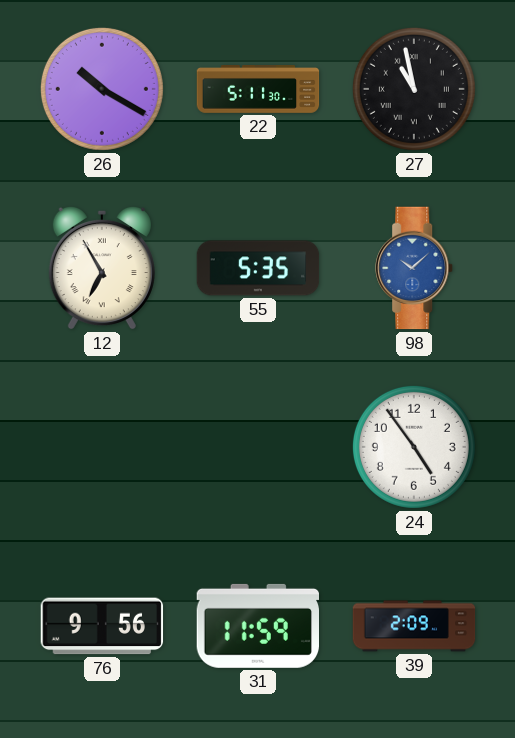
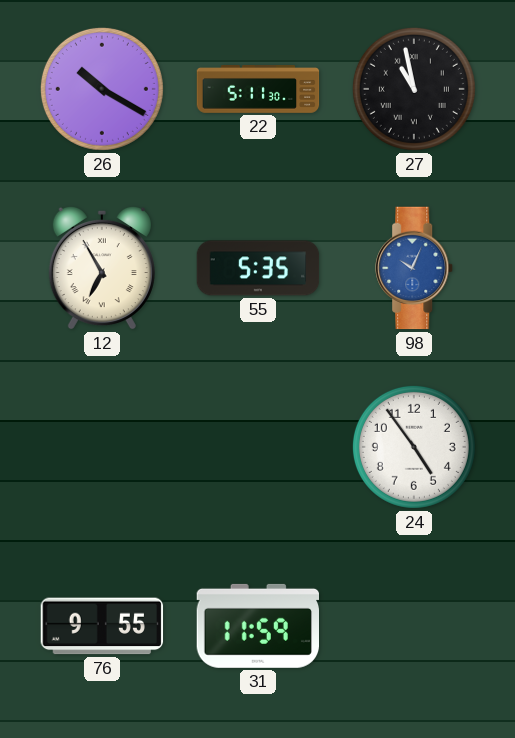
98: 10:08 -> 10:04
76: 9:56 -> 9:55
39: 2:09 -> none
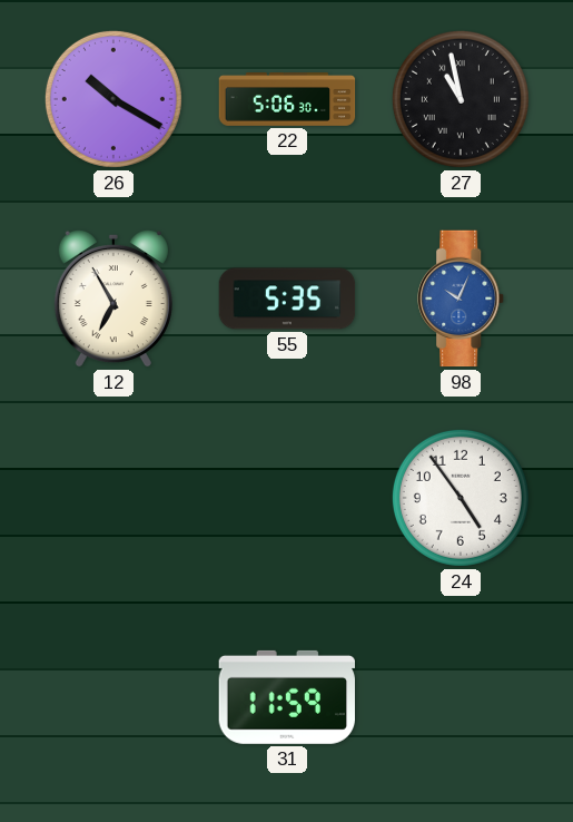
22: 5:11 -> 5:06
76: 9:55 -> none
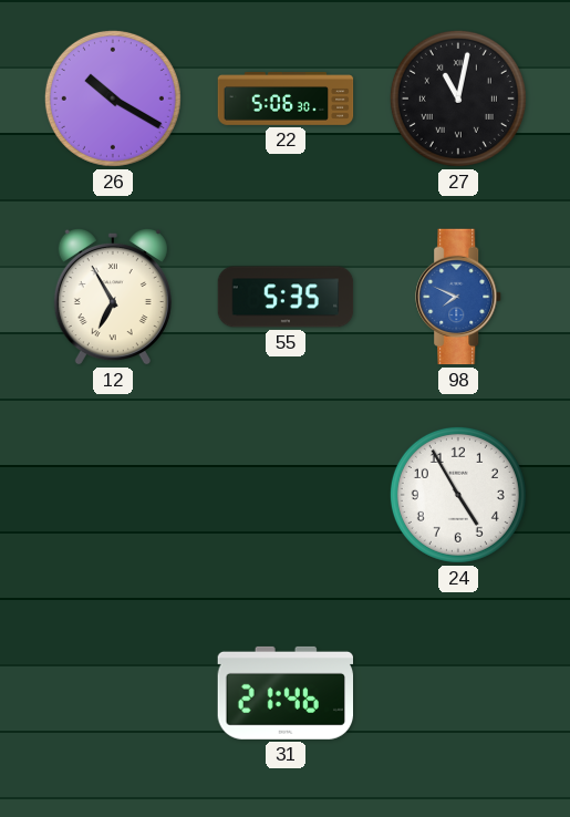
27: 10:58 -> 11:02
98: 10:04 -> 7:49
24: 4:54 -> 4:55
31: 11:59 -> 21:46
